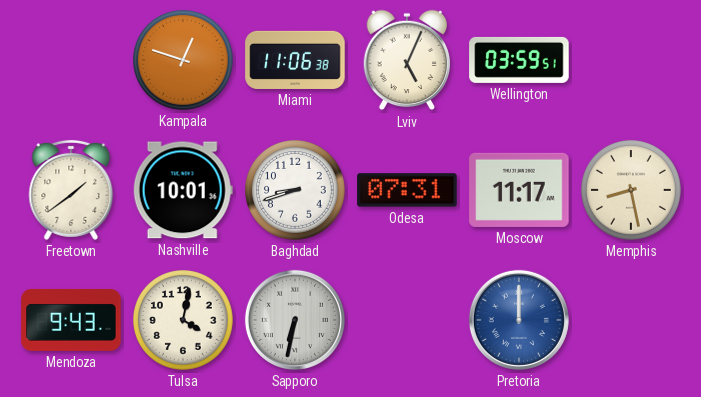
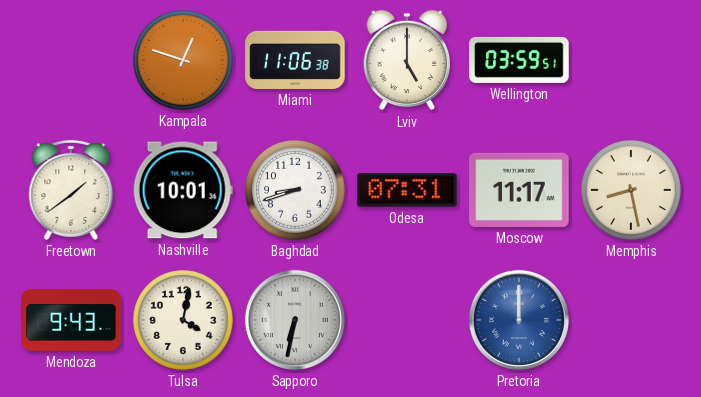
Lviv: 5:04 -> 5:00
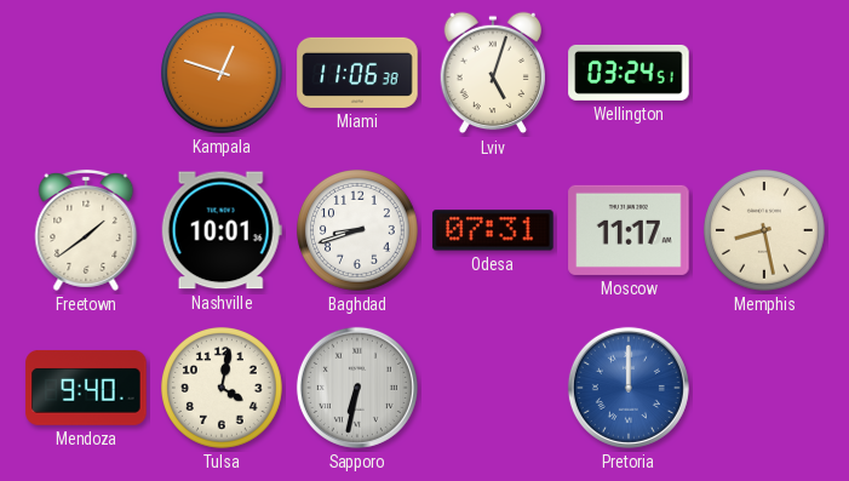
Lviv: 5:00 -> 5:03
Wellington: 03:59 -> 03:24
Mendoza: 9:43 -> 9:40
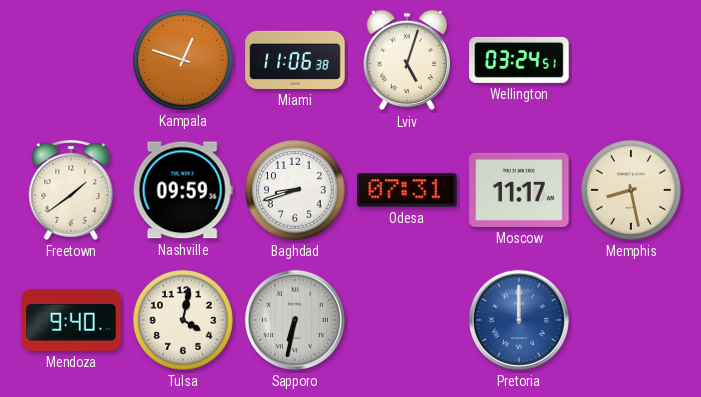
Nashville: 10:01 -> 09:59
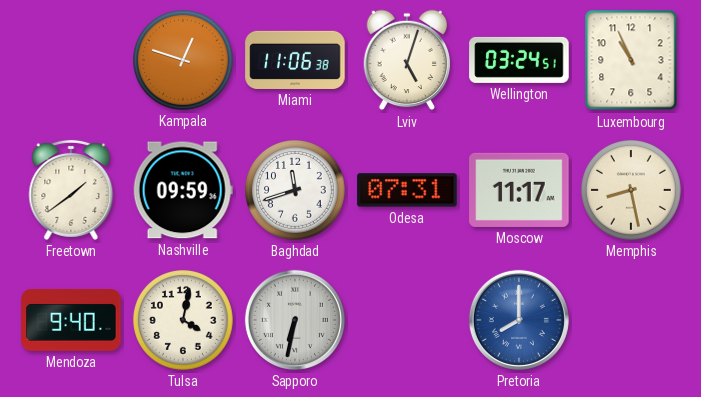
Luxembourg: none -> 10:56
Baghdad: 8:42 -> 11:42
Pretoria: 12:00 -> 8:00
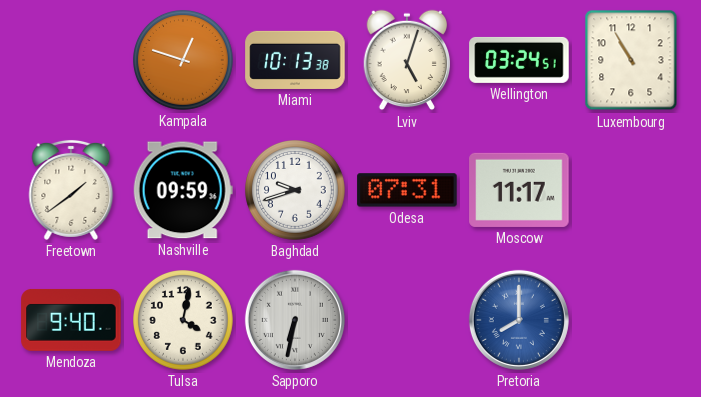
Miami: 11:06 -> 10:13
Luxembourg: 10:56 -> 10:55
Baghdad: 11:42 -> 9:42
Memphis: 8:28 -> none
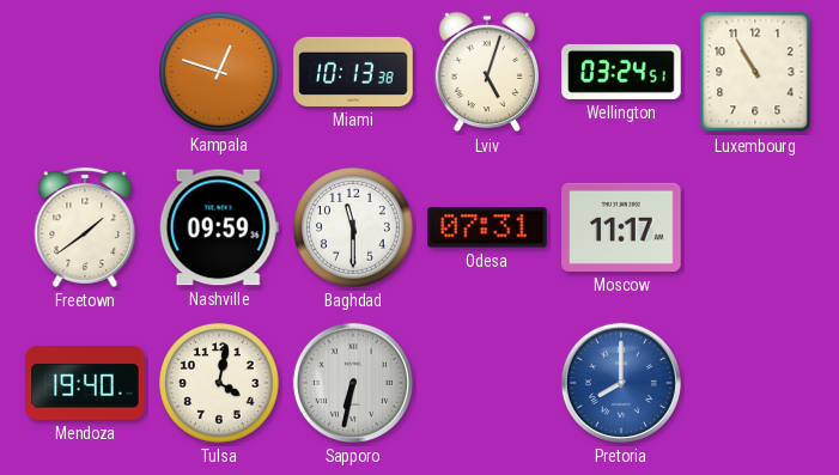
Baghdad: 9:42 -> 11:30
Mendoza: 9:40 -> 19:40
